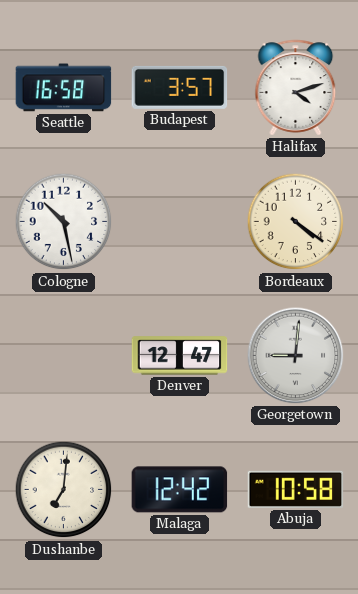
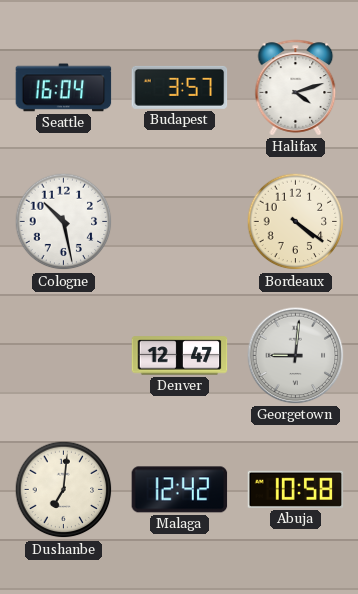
Seattle: 16:58 -> 16:04
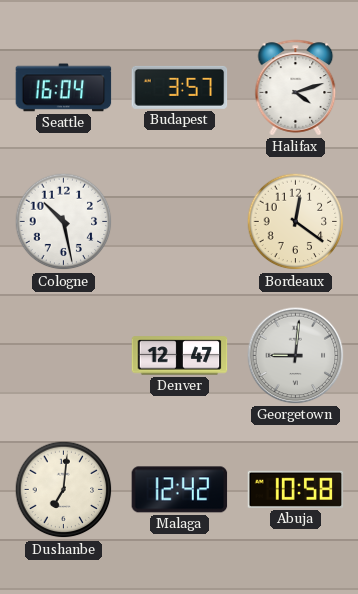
Bordeaux: 4:21 -> 12:21
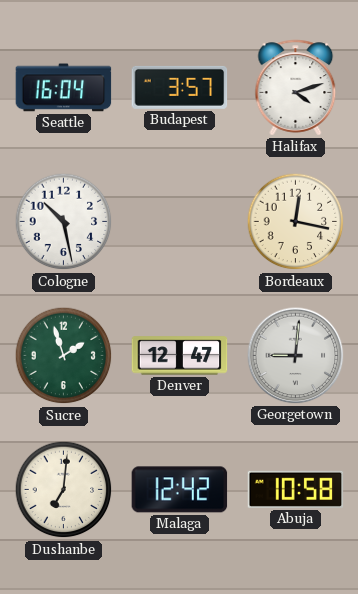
Bordeaux: 12:21 -> 12:17
Sucre: none -> 1:57
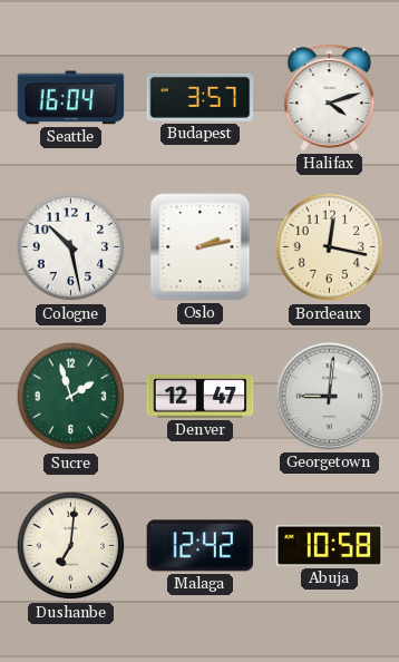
Oslo: none -> 2:13
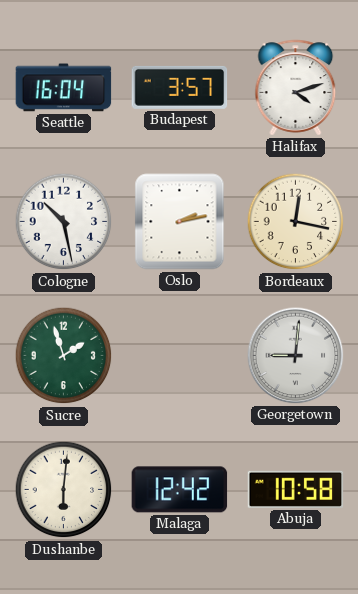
Denver: 12:47 -> none
Dushanbe: 7:01 -> 6:01
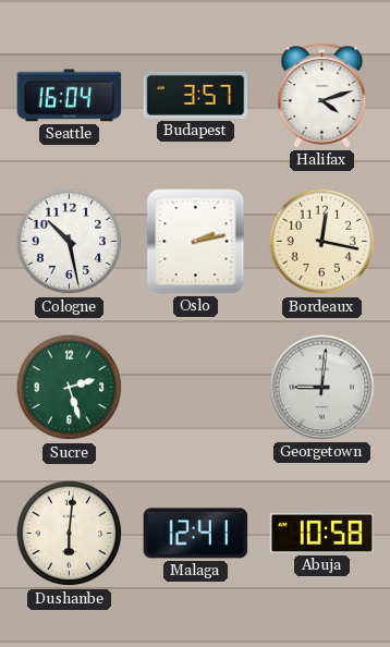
Sucre: 1:57 -> 2:27
Malaga: 12:42 -> 12:41
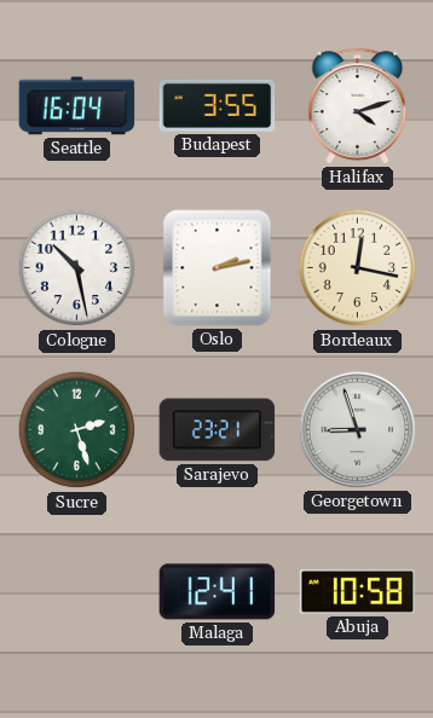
Budapest: 3:57 -> 3:55
Sarajevo: none -> 23:21
Georgetown: 9:01 -> 8:57
Dushanbe: 6:01 -> none
